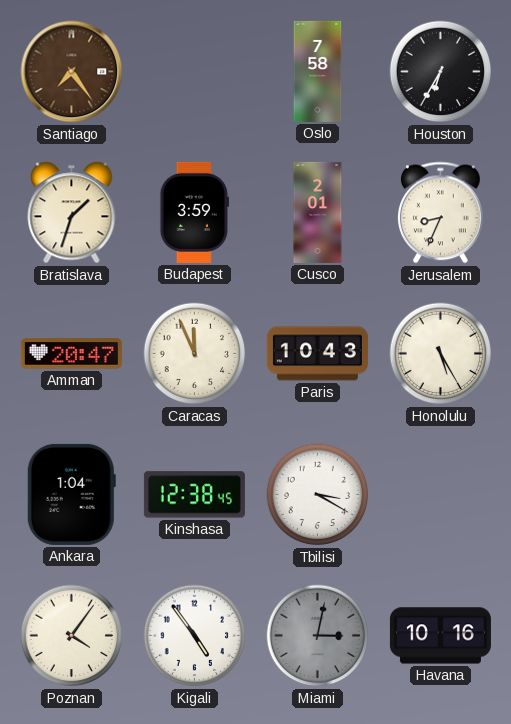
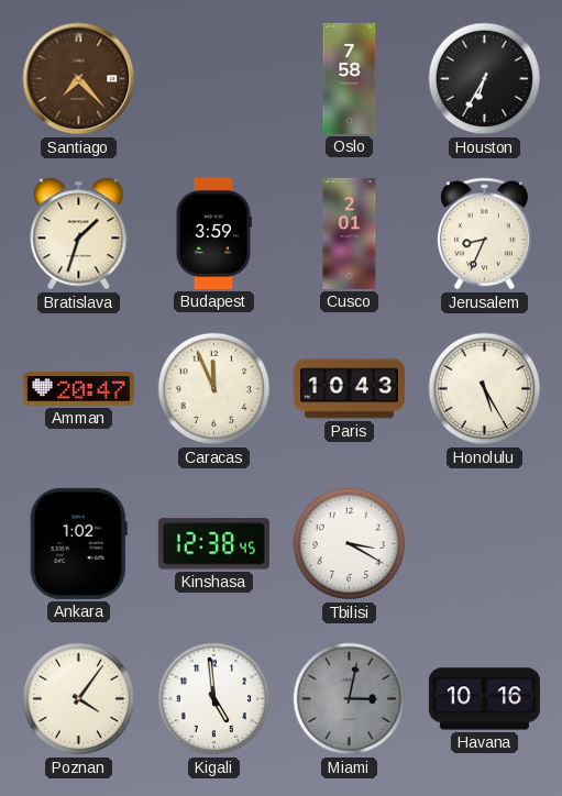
Santiago: 7:24 -> 7:23
Ankara: 1:04 -> 1:02
Kigali: 4:54 -> 4:59
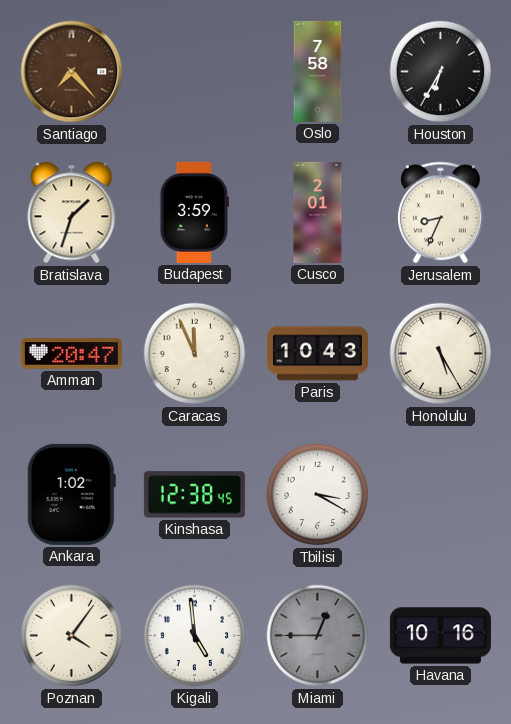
Miami: 3:02 -> 12:45
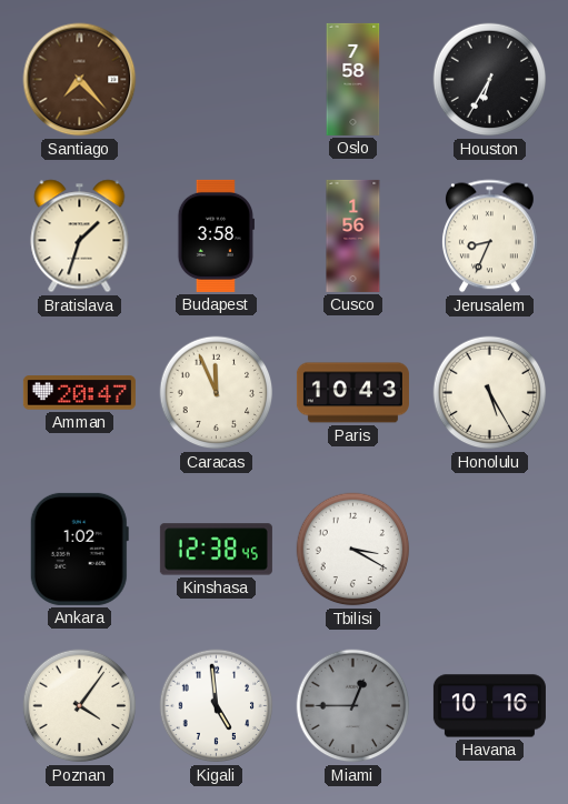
Budapest: 3:59 -> 3:58
Cusco: 2:01 -> 1:56
